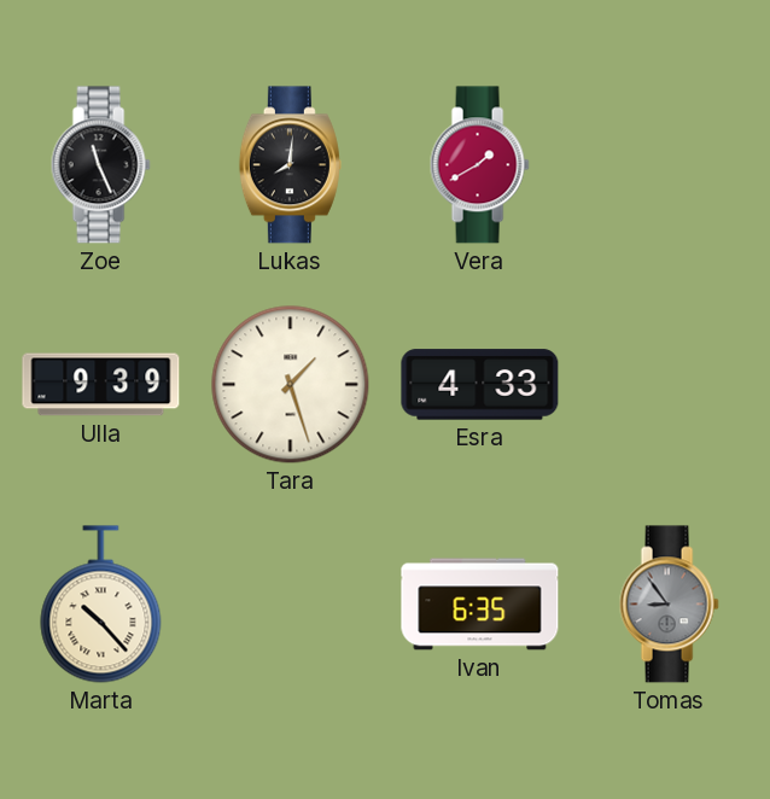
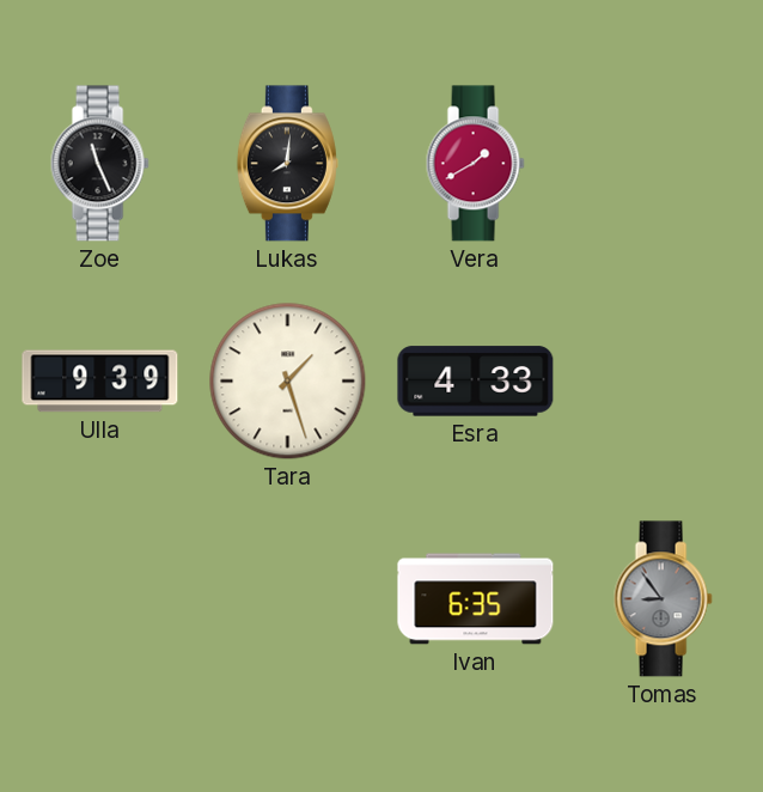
Marta: 10:23 -> none
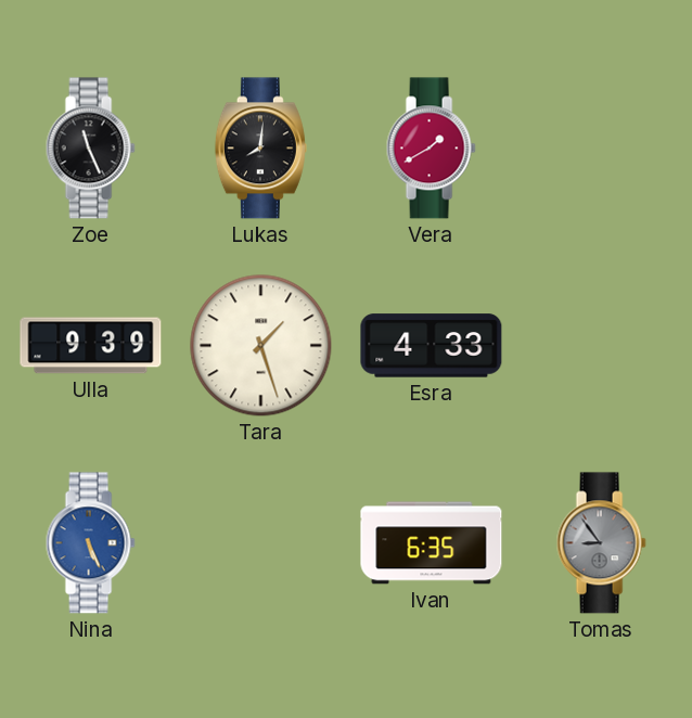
Nina: none -> 5:26
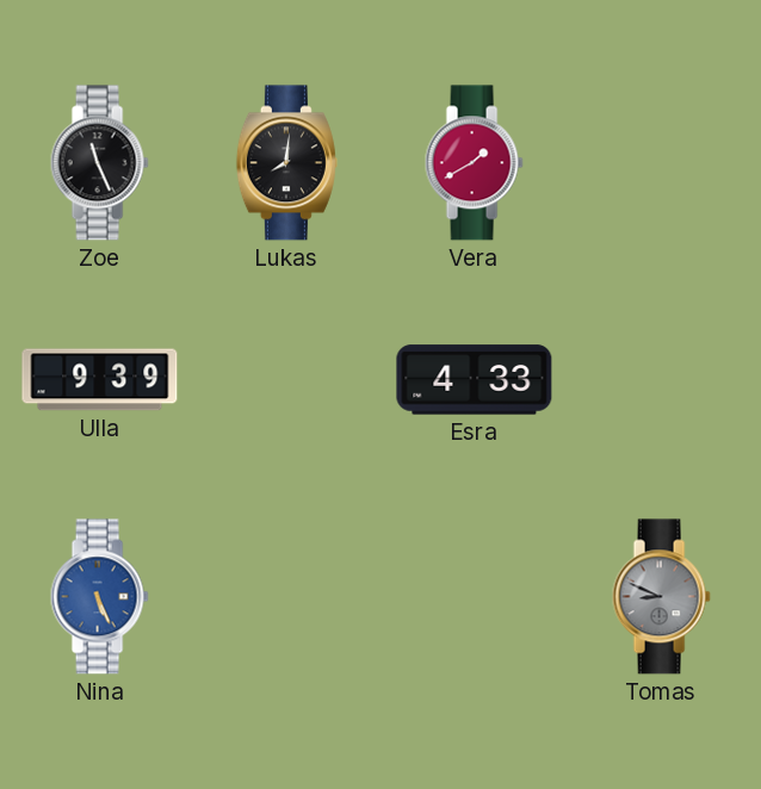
Tara: 1:27 -> none
Ivan: 6:35 -> none
Tomas: 8:54 -> 8:49
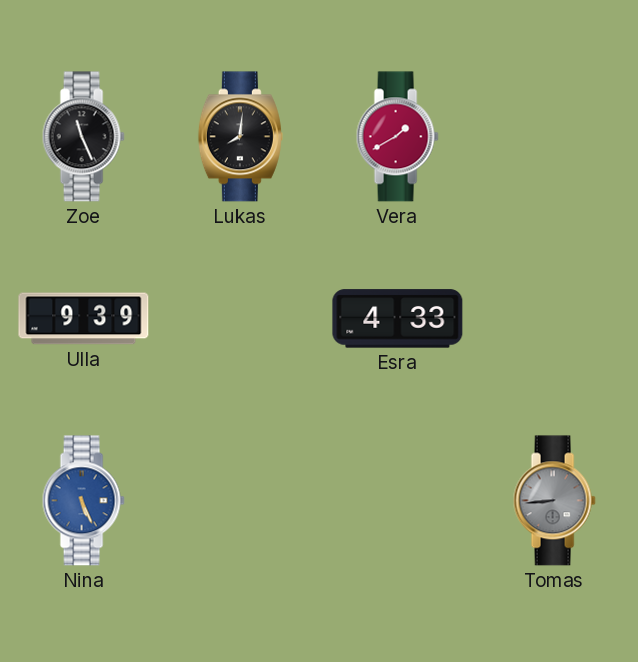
Tomas: 8:49 -> 8:44
